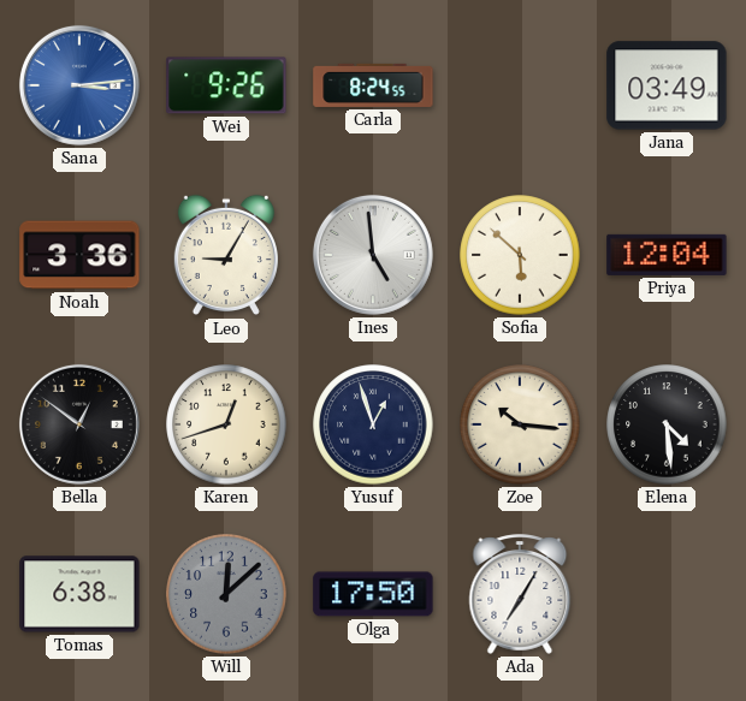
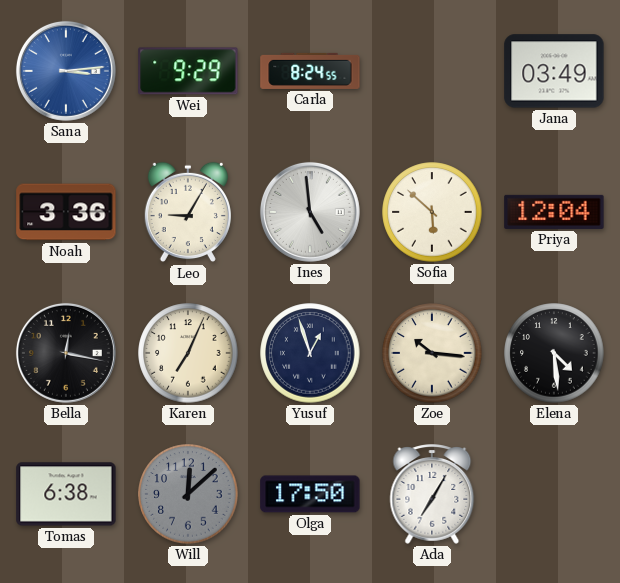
Wei: 9:26 -> 9:29
Bella: 12:51 -> 12:17
Karen: 12:42 -> 7:04
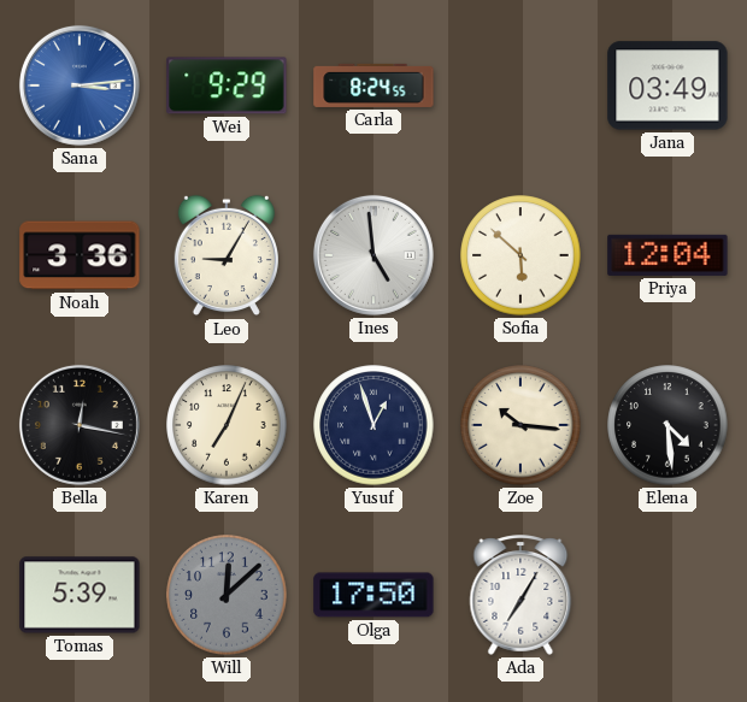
Tomas: 6:38 -> 5:39
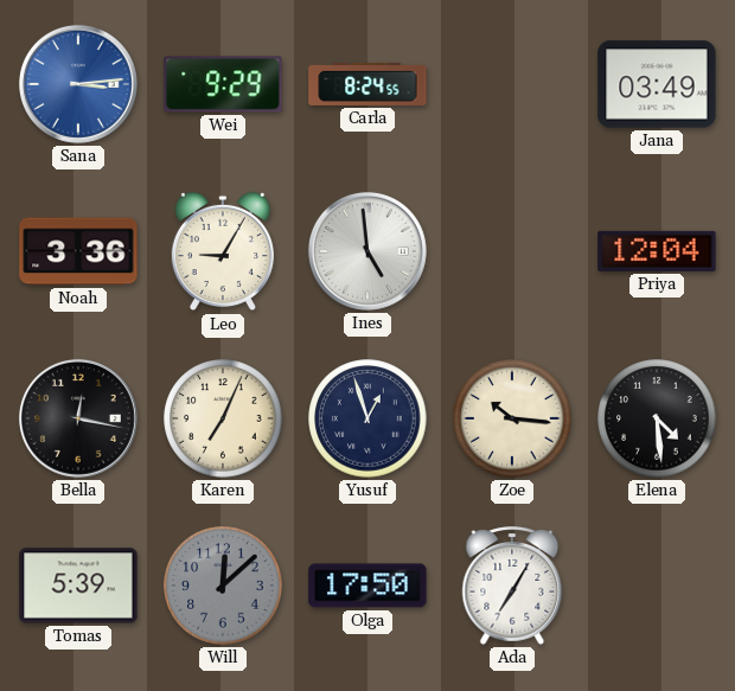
Sofia: 5:52 -> none
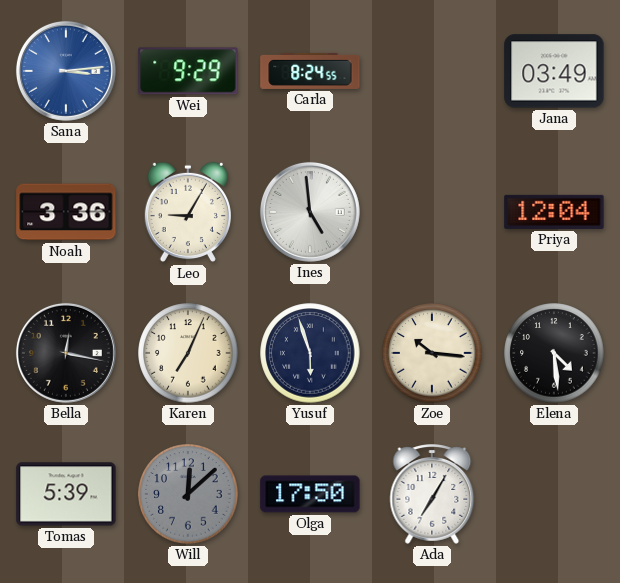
Yusuf: 12:57 -> 5:57
